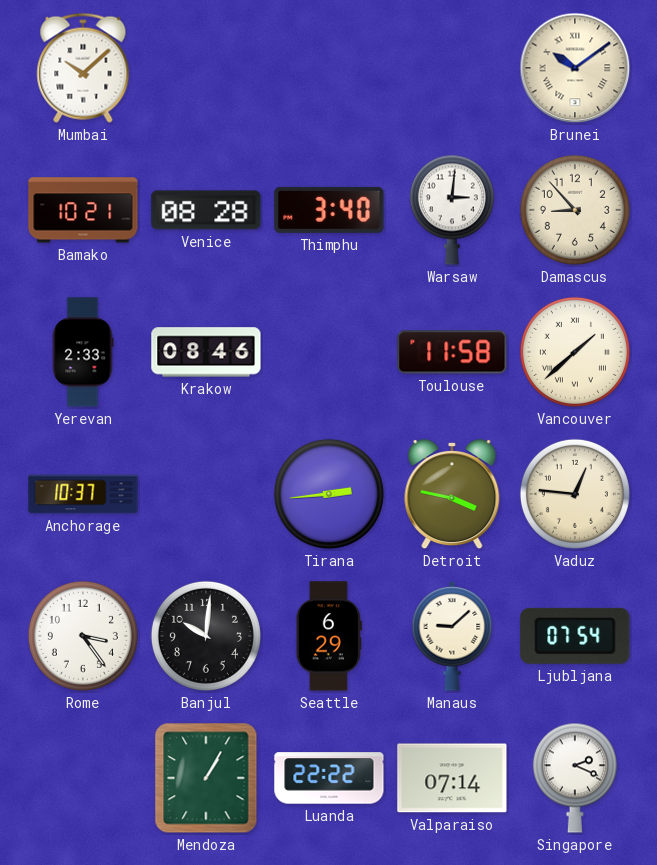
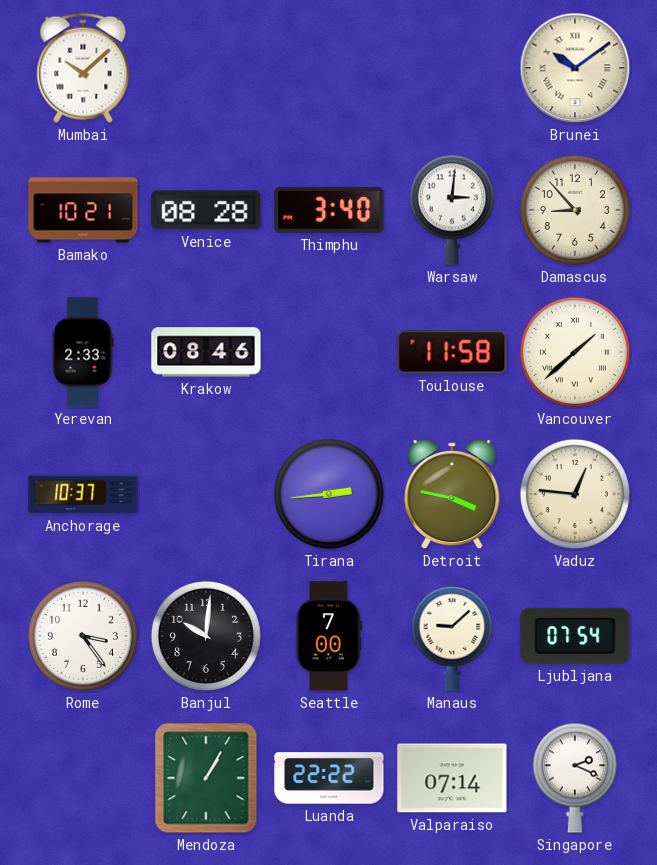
Seattle: 6:29 -> 7:00
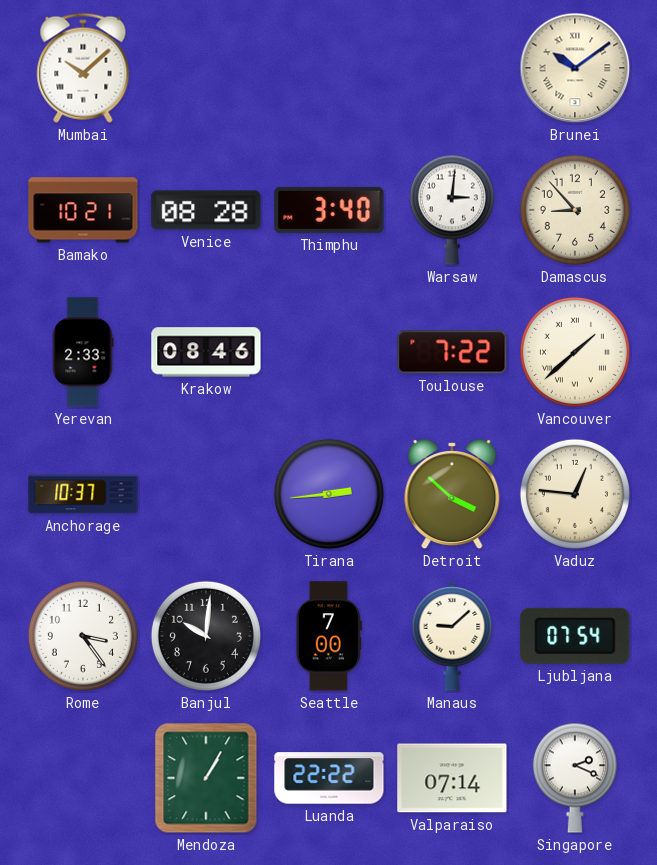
Toulouse: 11:58 -> 7:22
Detroit: 3:47 -> 3:52
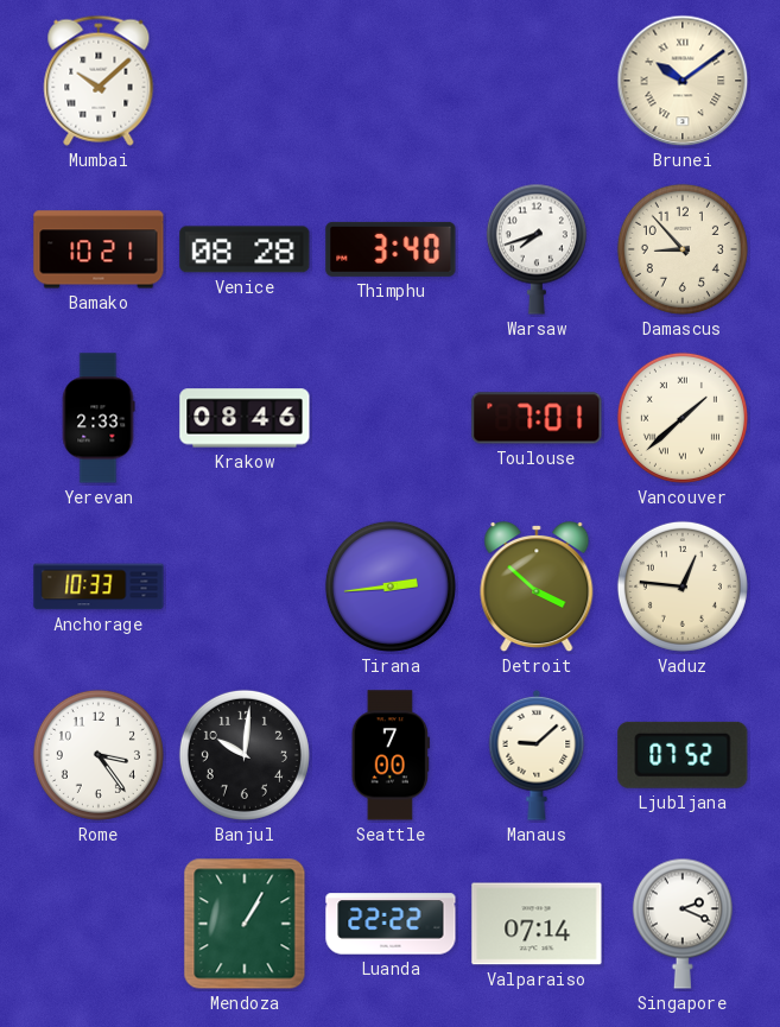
Warsaw: 3:01 -> 7:42
Toulouse: 7:22 -> 7:01
Anchorage: 10:37 -> 10:33
Ljubljana: 07:54 -> 07:52
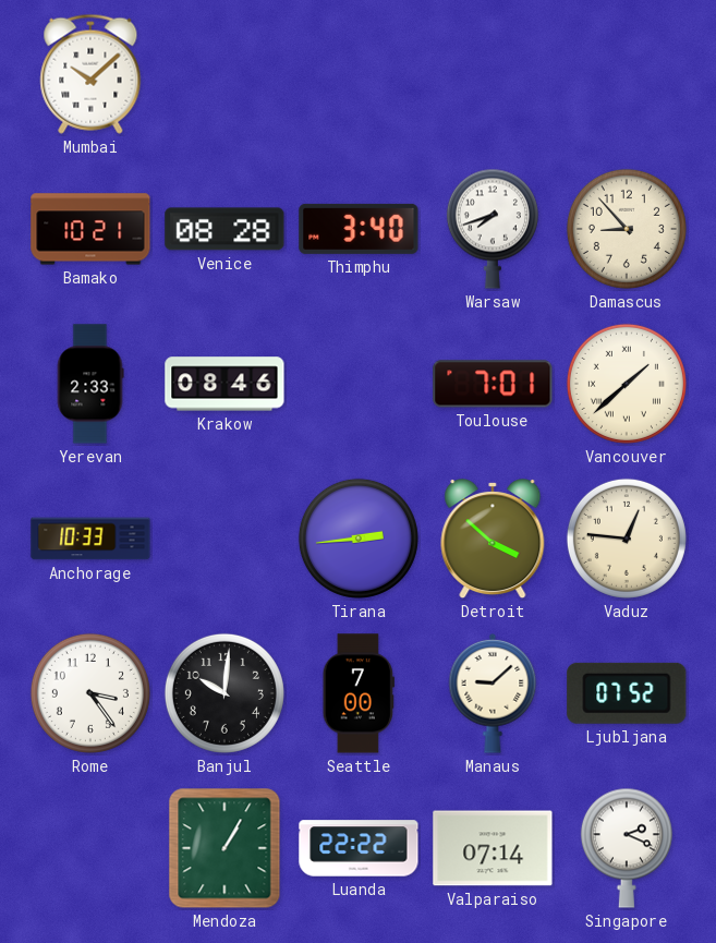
Brunei: 10:09 -> none
